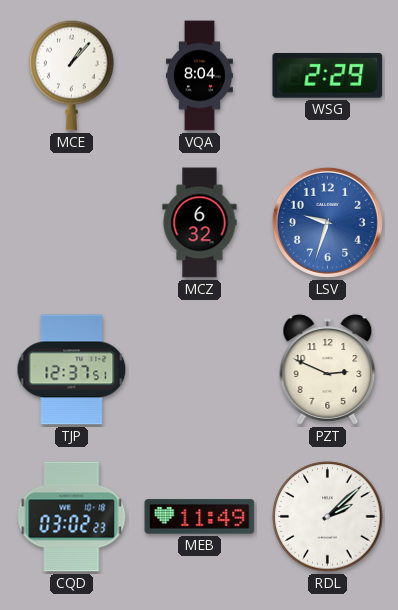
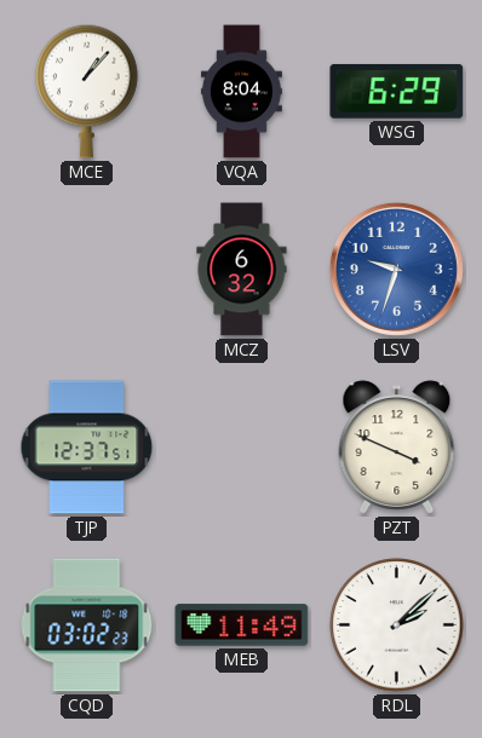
WSG: 2:29 -> 6:29
PZT: 2:49 -> 3:49
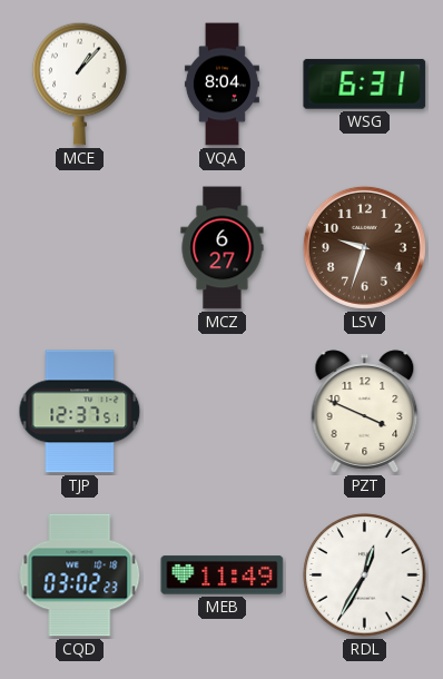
WSG: 6:29 -> 6:31
MCZ: 6:32 -> 6:27
LSV dial: blue -> brown
RDL: 2:08 -> 12:35
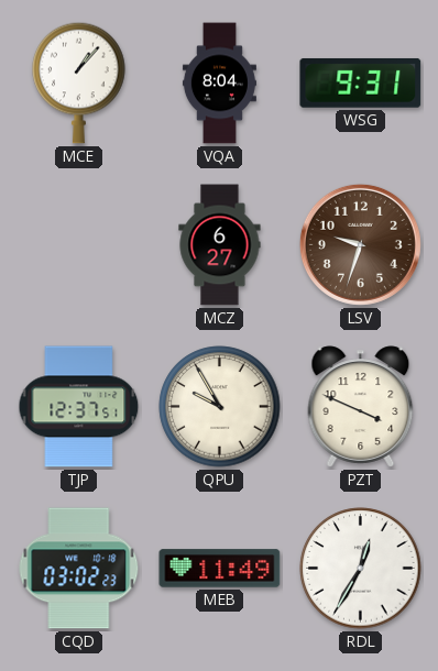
WSG: 6:31 -> 9:31
QPU: none -> 9:55
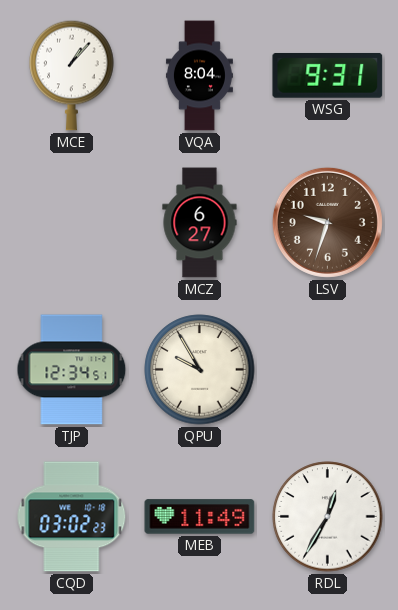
TJP: 12:37 -> 12:34
PZT: 3:49 -> none
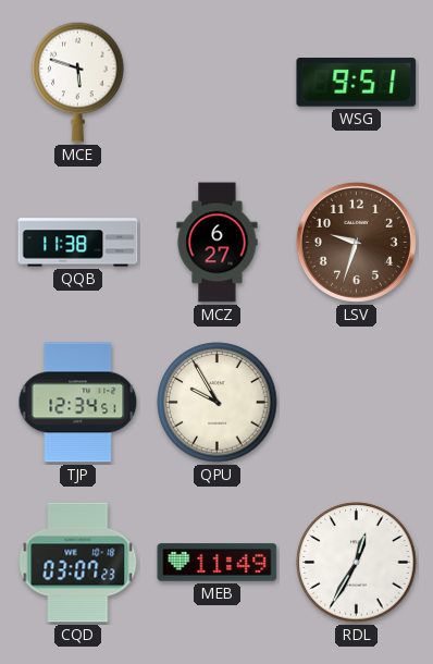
MCE: 1:07 -> 5:48
VQA: 8:04 -> none
WSG: 9:31 -> 9:51
QQB: none -> 11:38
CQD: 03:02 -> 03:07
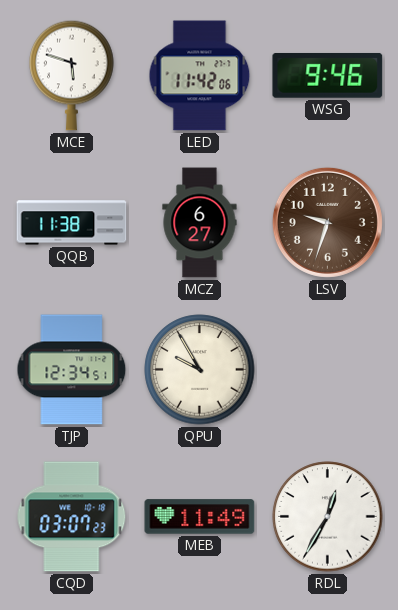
LED: none -> 11:42
WSG: 9:51 -> 9:46
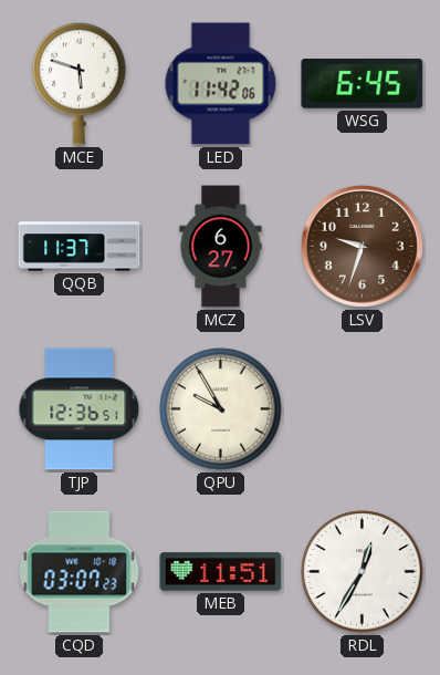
WSG: 9:46 -> 6:45
QQB: 11:38 -> 11:37
TJP: 12:34 -> 12:36
MEB: 11:49 -> 11:51
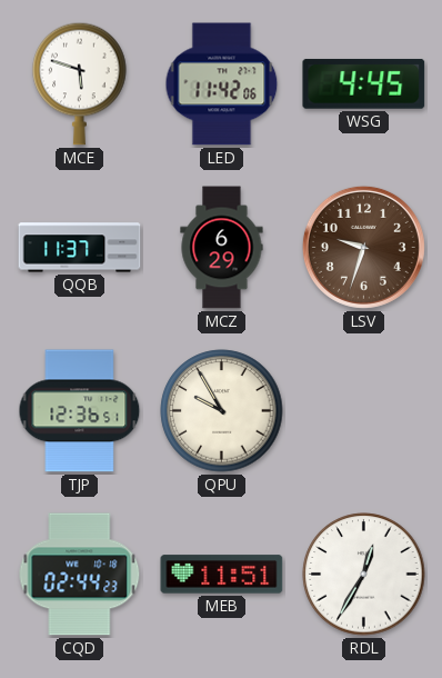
WSG: 6:45 -> 4:45
MCZ: 6:27 -> 6:29
CQD: 03:07 -> 02:44
